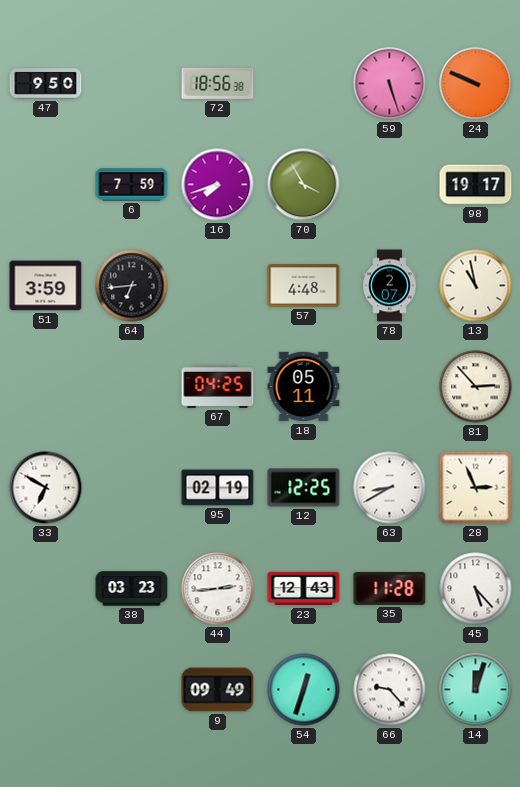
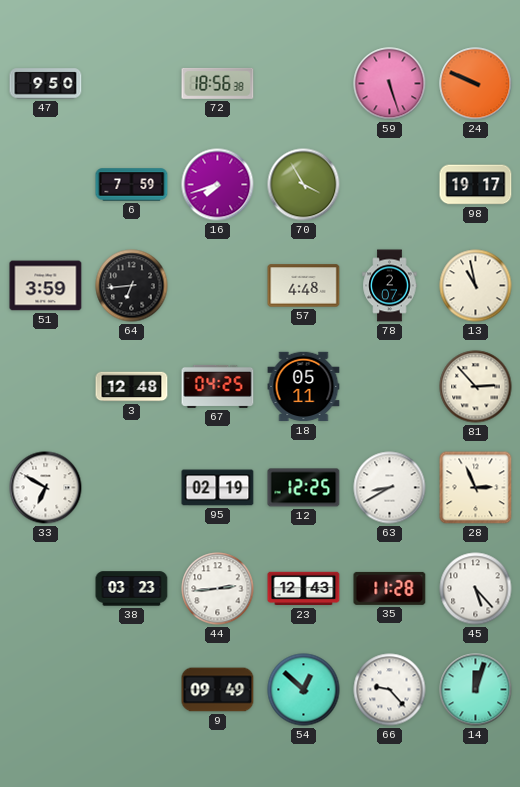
3: none -> 12:48
54: 12:33 -> 12:52
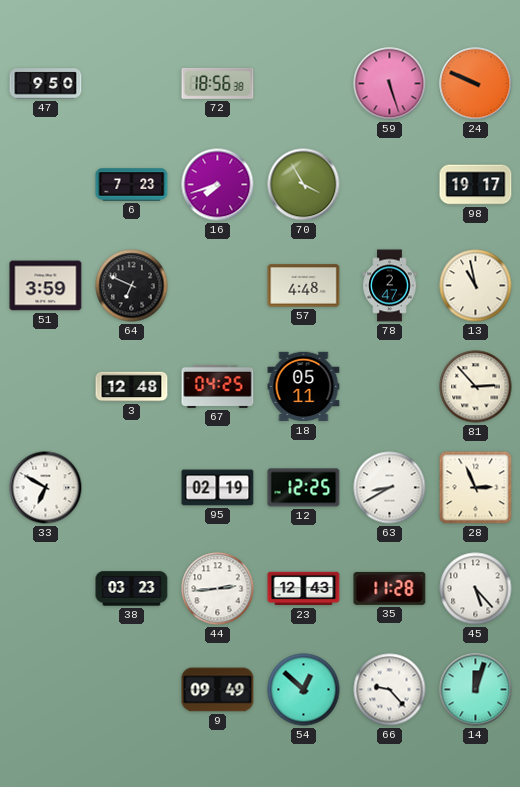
6: 7:59 -> 7:23
64: 6:44 -> 6:49
78: 2:07 -> 2:47
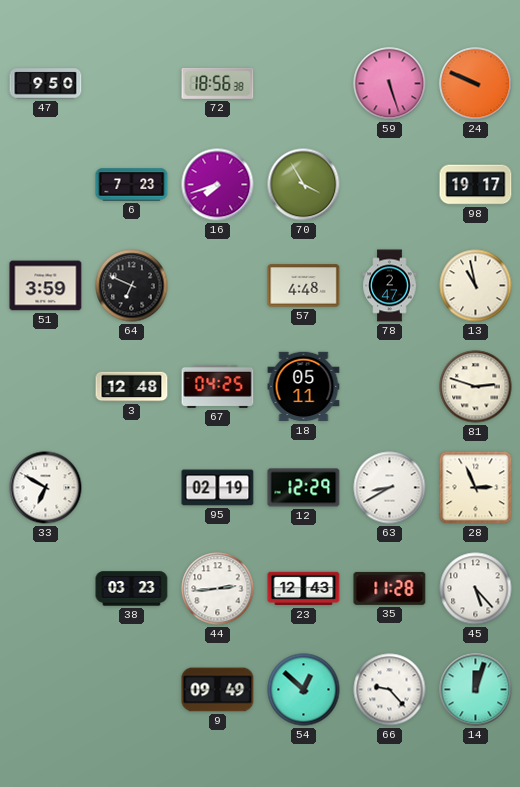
81: 2:53 -> 2:48
12: 12:25 -> 12:29
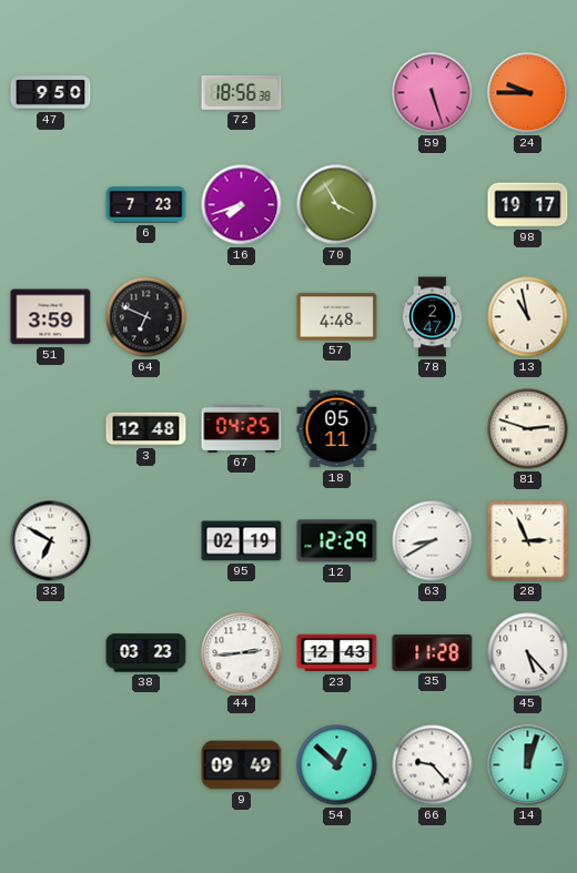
24: 9:49 -> 9:45
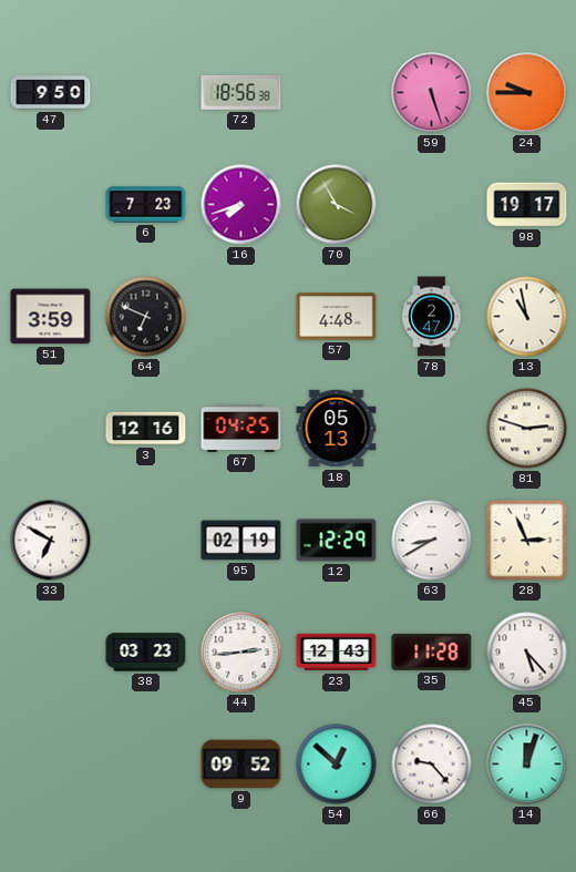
3: 12:48 -> 12:16
18: 05:11 -> 05:13
9: 09:49 -> 09:52
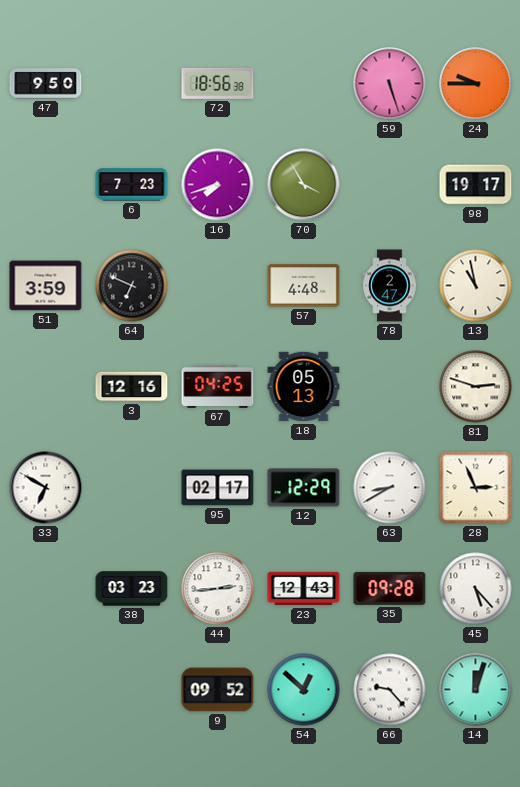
95: 02:19 -> 02:17
35: 11:28 -> 09:28
